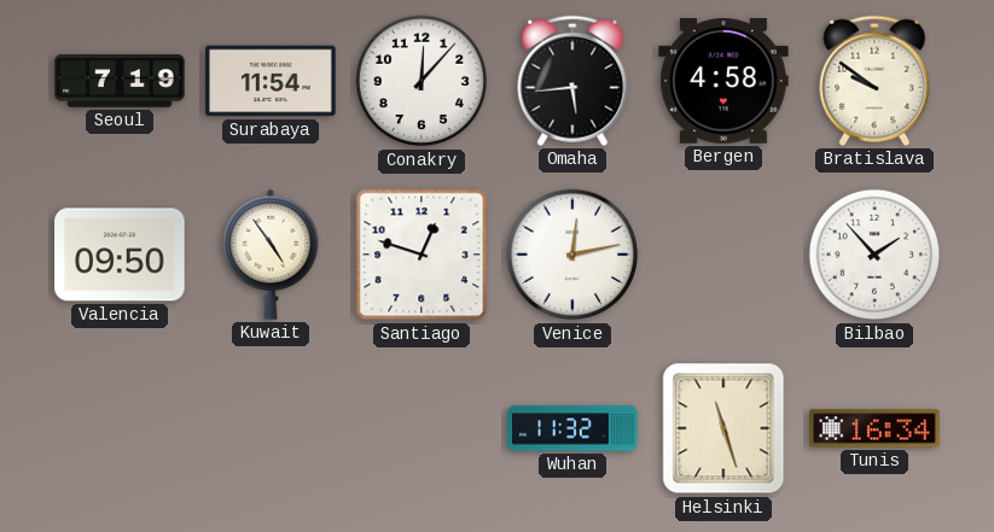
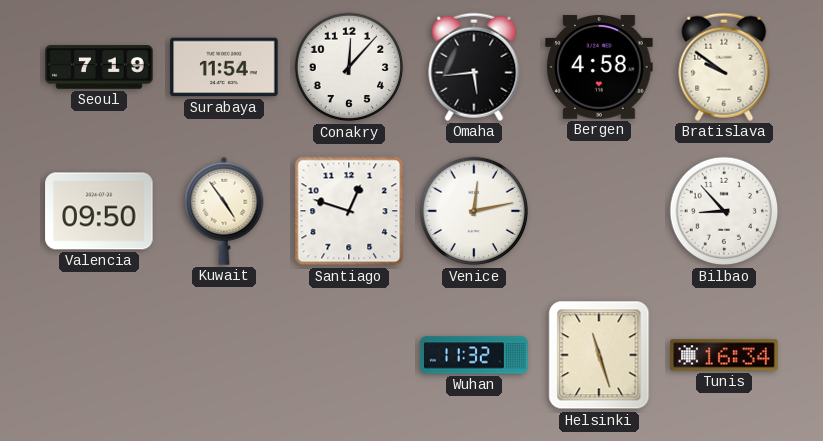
Bilbao: 1:53 -> 8:53
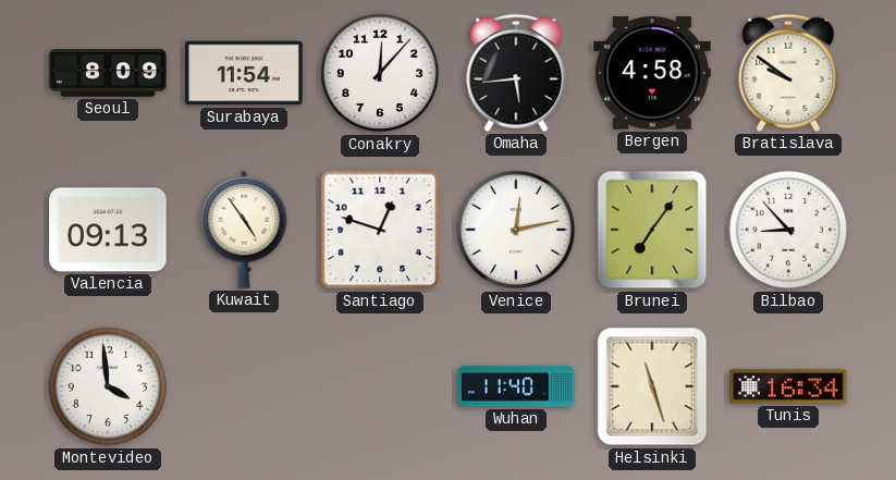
Seoul: 7:19 -> 8:09
Valencia: 09:50 -> 09:13
Brunei: none -> 7:06
Montevideo: none -> 3:59
Wuhan: 11:32 -> 11:40
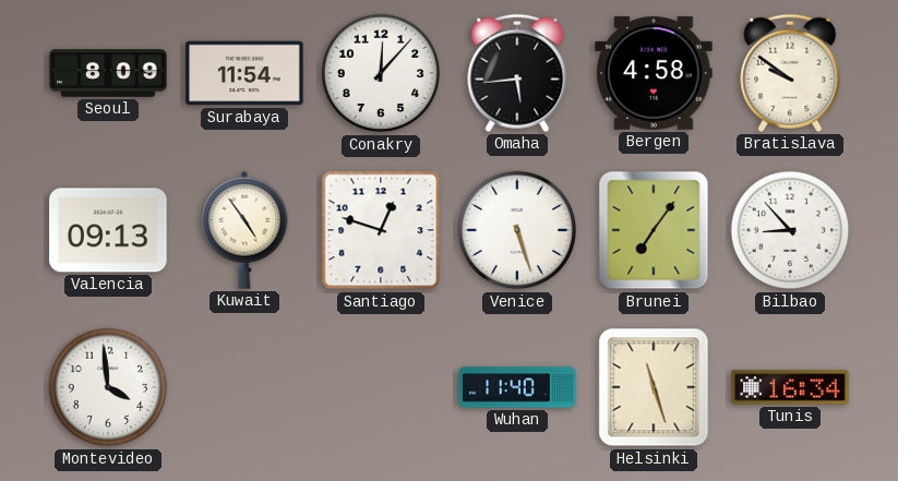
Venice: 12:13 -> 5:27
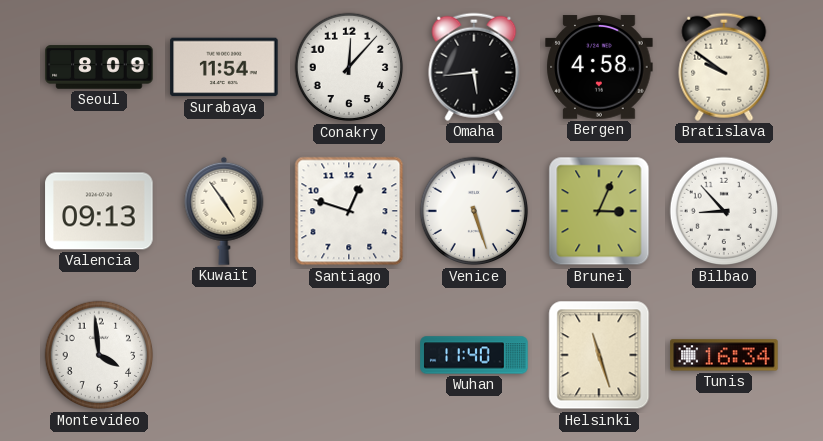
Brunei: 7:06 -> 3:04
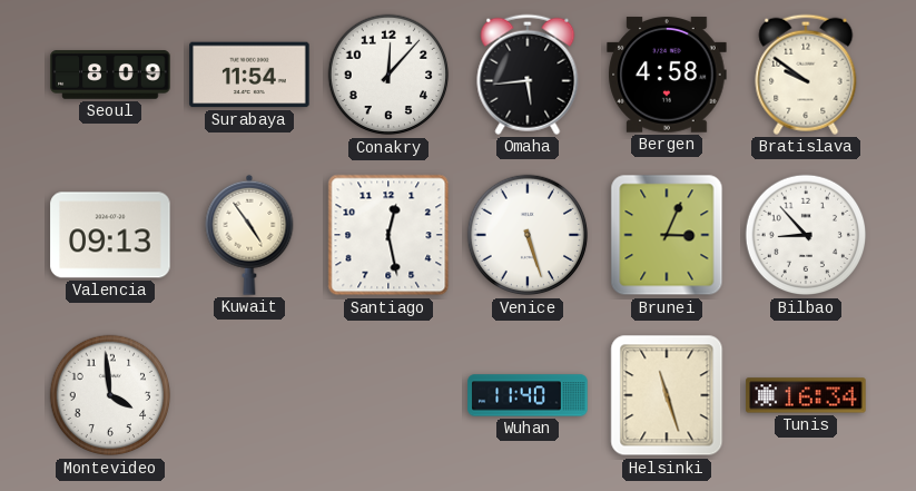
Santiago: 12:48 -> 12:28
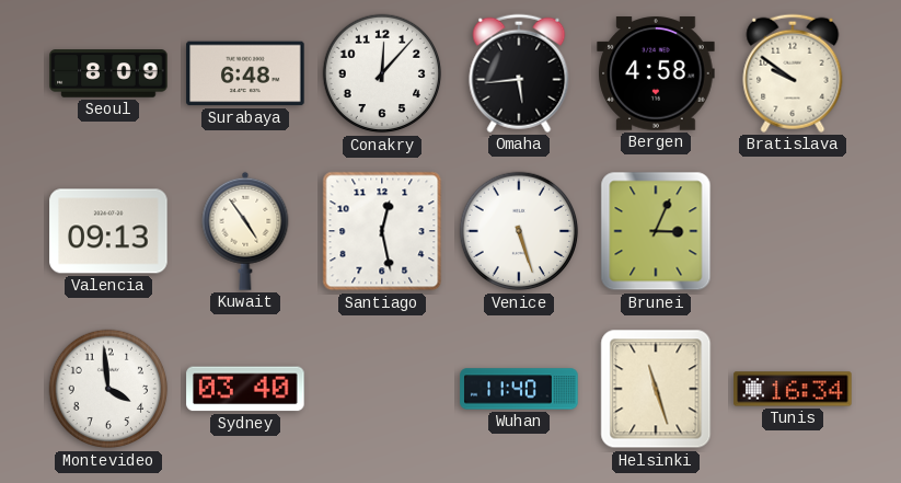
Surabaya: 11:54 -> 6:48
Bilbao: 8:53 -> none
Sydney: none -> 03:40
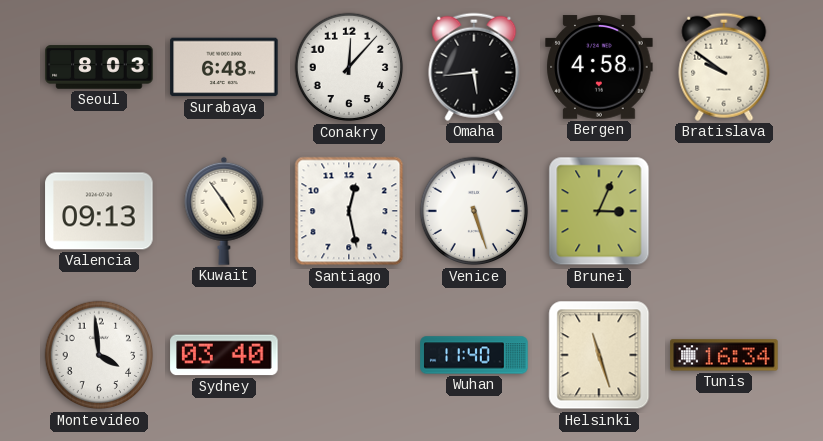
Seoul: 8:09 -> 8:03
